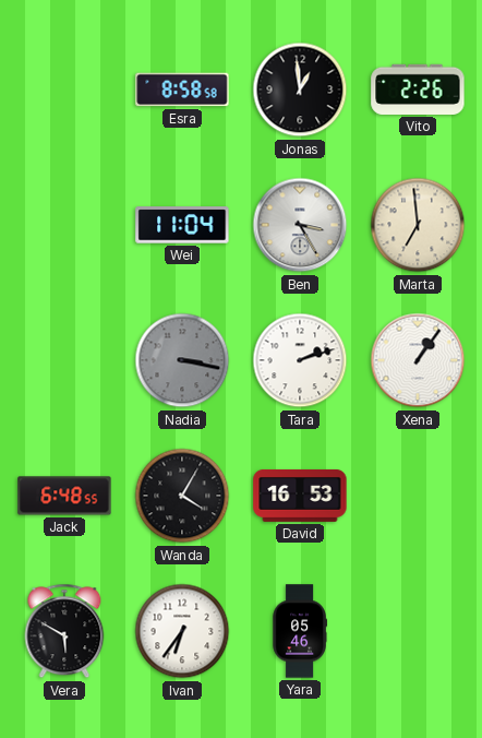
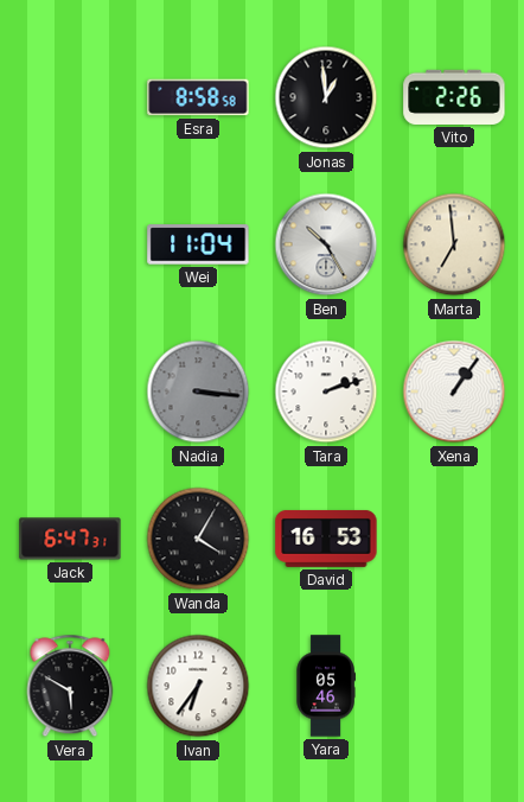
Ben: 3:25 -> 10:25
Nadia: 3:17 -> 3:16
Jack: 6:48 -> 6:47
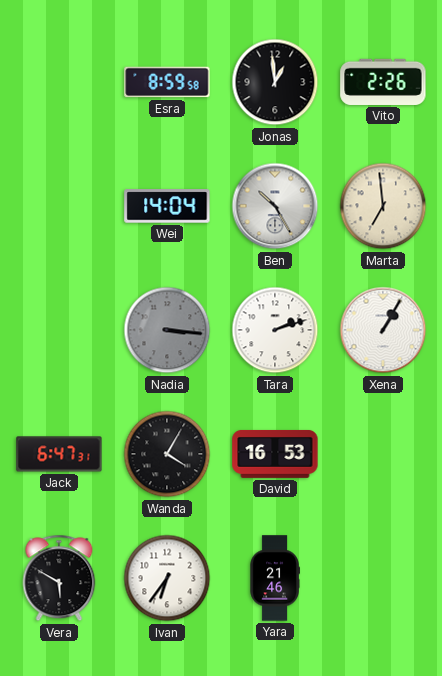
Esra: 8:58 -> 8:59
Wei: 11:04 -> 14:04
Xena: 1:06 -> 1:05
Yara: 05:46 -> 21:46
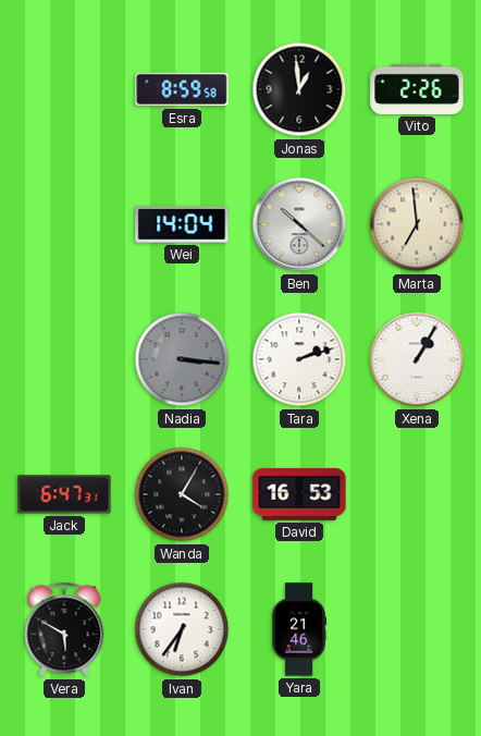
Ben: 10:25 -> 10:22
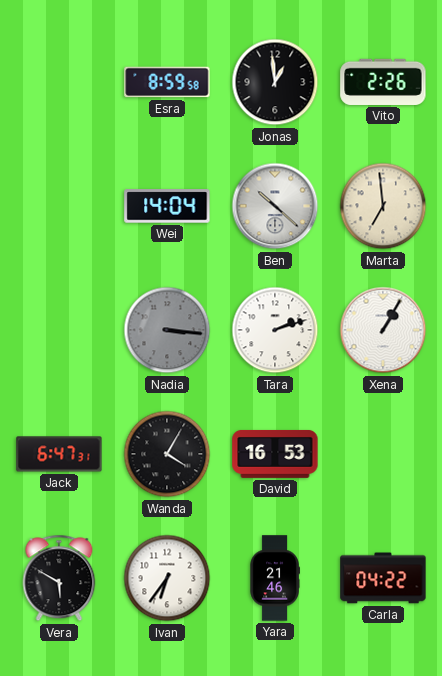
Carla: none -> 04:22
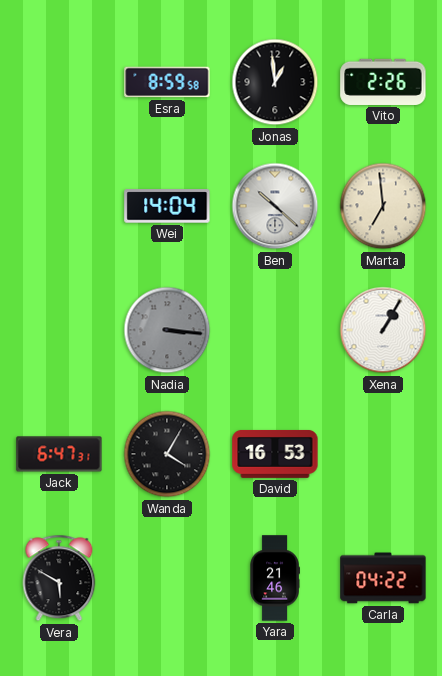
Tara: 2:12 -> none
Ivan: 6:36 -> none
